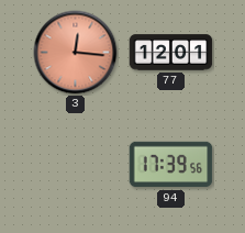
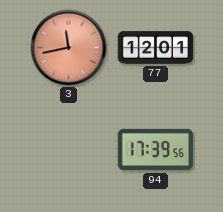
3: 12:16 -> 11:43
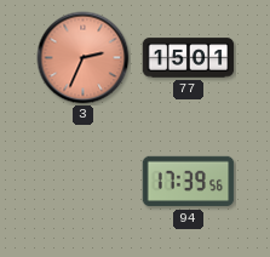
3: 11:43 -> 2:34
77: 12:01 -> 15:01
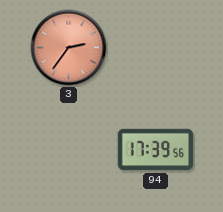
3: 2:34 -> 2:36
77: 15:01 -> none
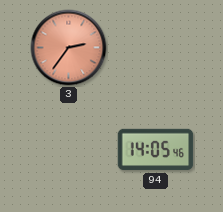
94: 17:39 -> 14:05
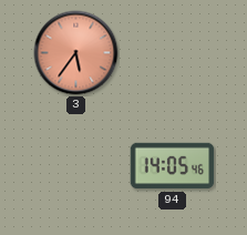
3: 2:36 -> 5:36
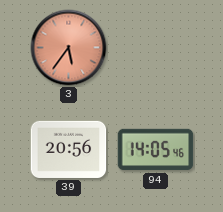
39: none -> 20:56
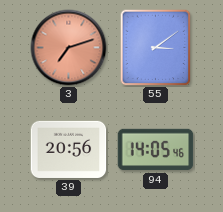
3: 5:36 -> 7:12
55: none -> 3:09
